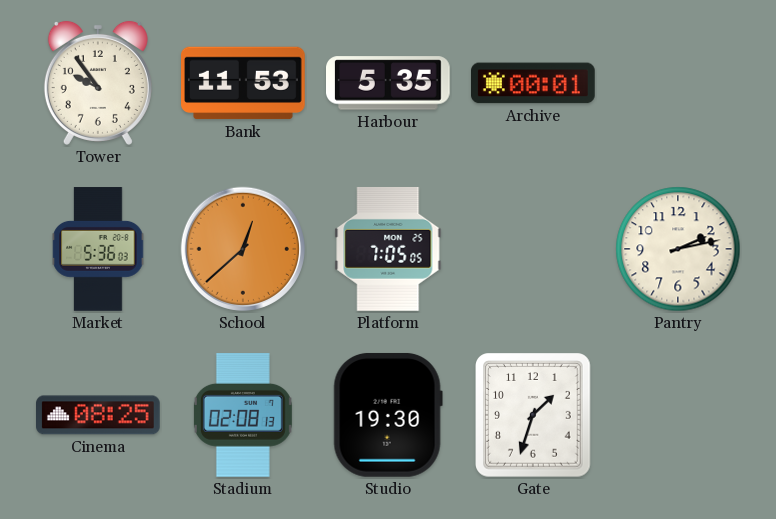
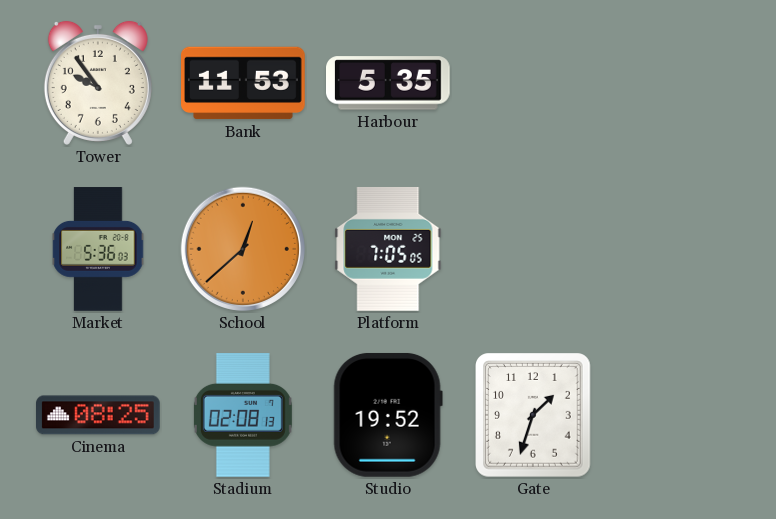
Archive: 00:01 -> none
Pantry: 2:13 -> none
Studio: 19:30 -> 19:52
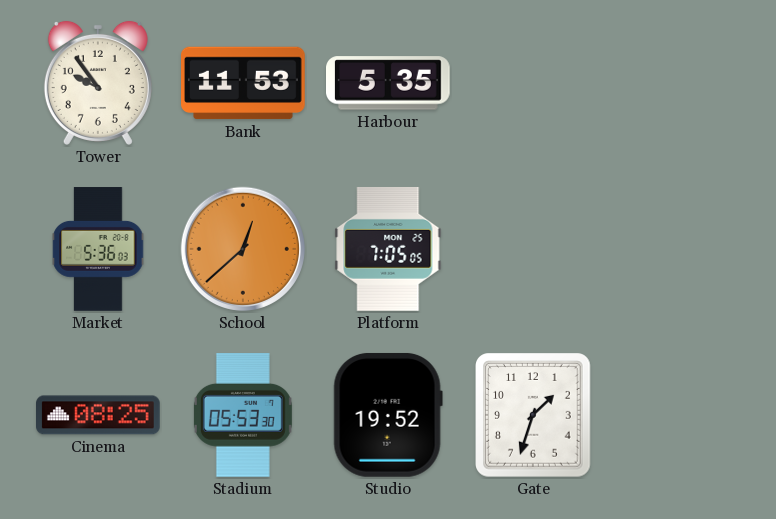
Stadium: 02:08 -> 05:53
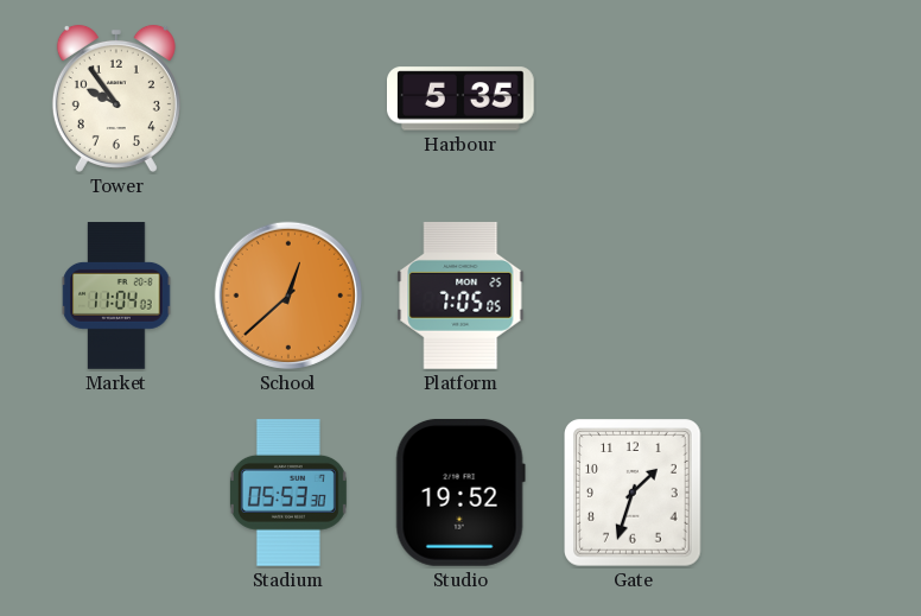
Bank: 11:53 -> none
Market: 5:36 -> 11:04
Cinema: 08:25 -> none
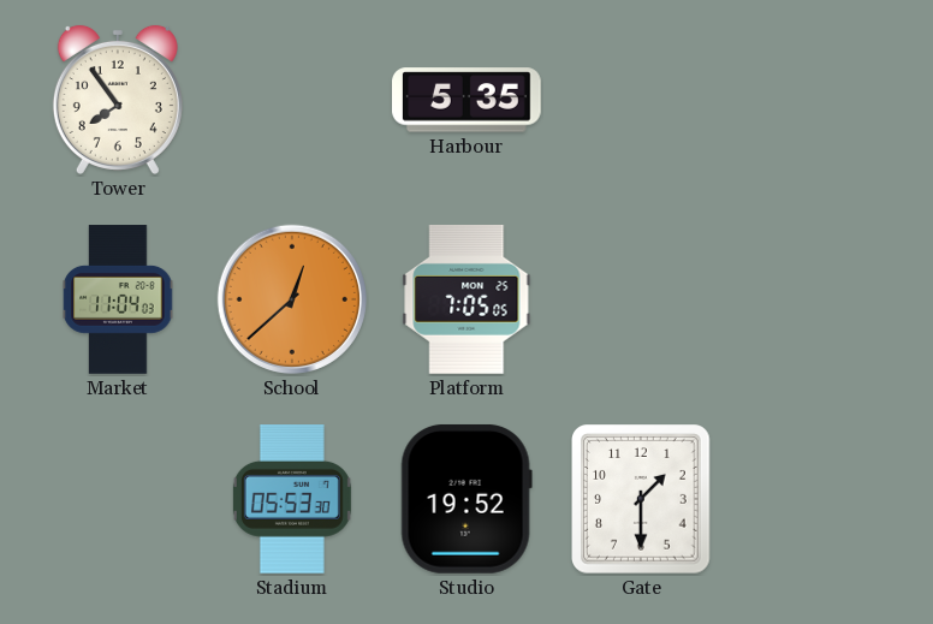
Tower: 9:54 -> 7:54
Gate: 1:33 -> 1:30
